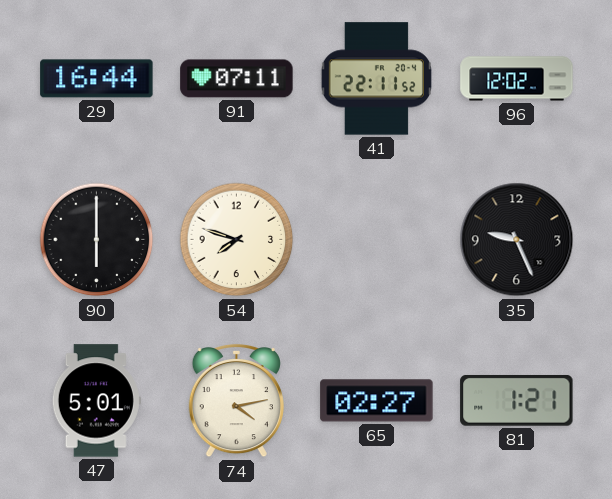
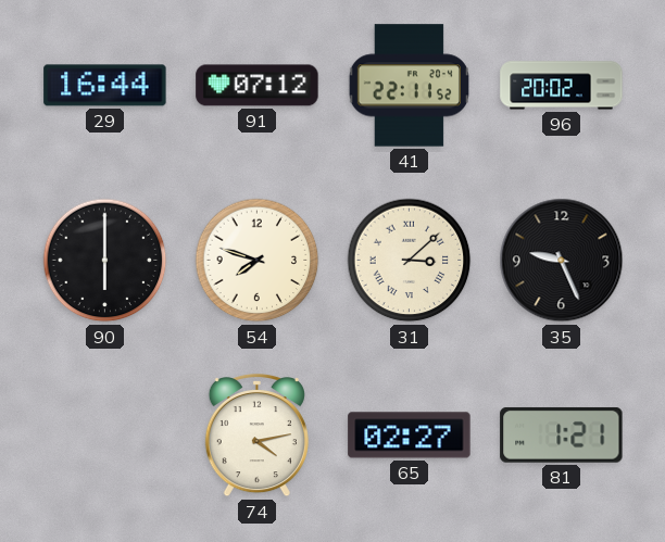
91: 07:11 -> 07:12
96: 12:02 -> 20:02
31: none -> 3:08
47: 5:01 -> none
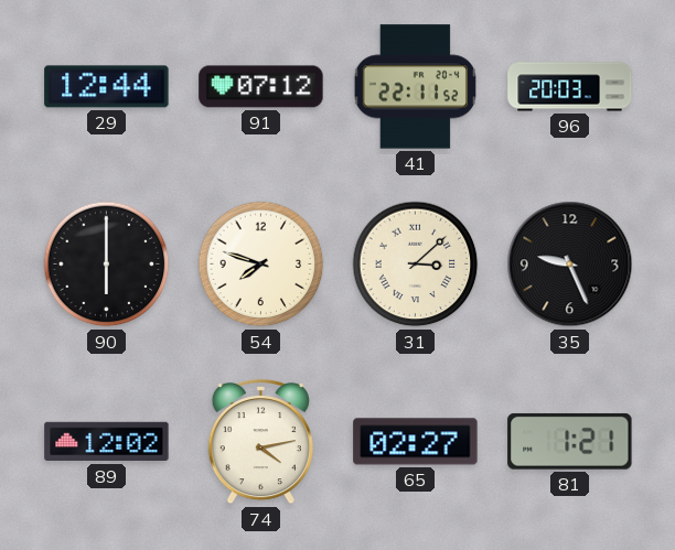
29: 16:44 -> 12:44
96: 20:02 -> 20:03
89: none -> 12:02
